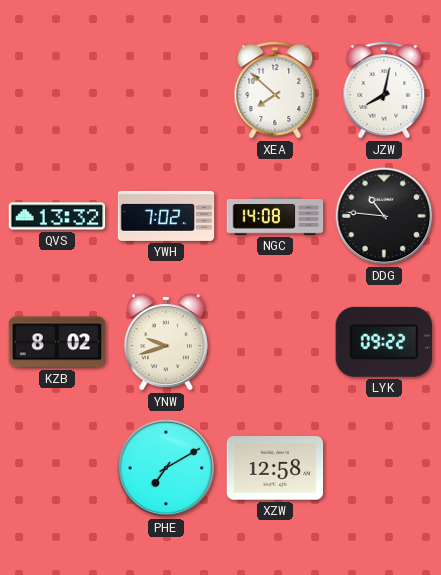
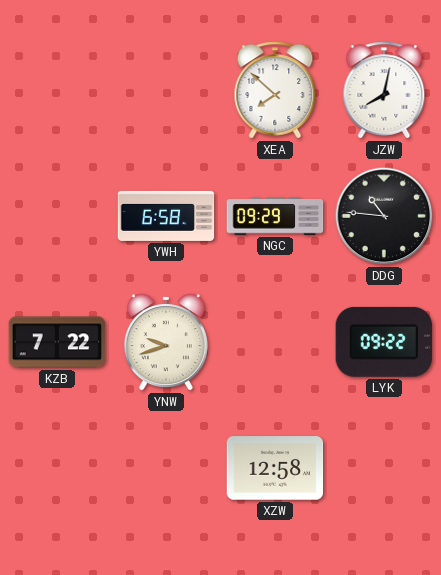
QVS: 13:32 -> none
YWH: 7:02 -> 6:58
NGC: 14:08 -> 09:29
KZB: 8:02 -> 7:22
PHE: 7:10 -> none
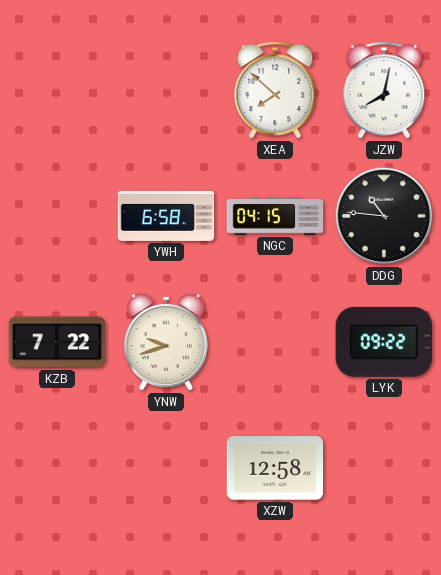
NGC: 09:29 -> 04:15
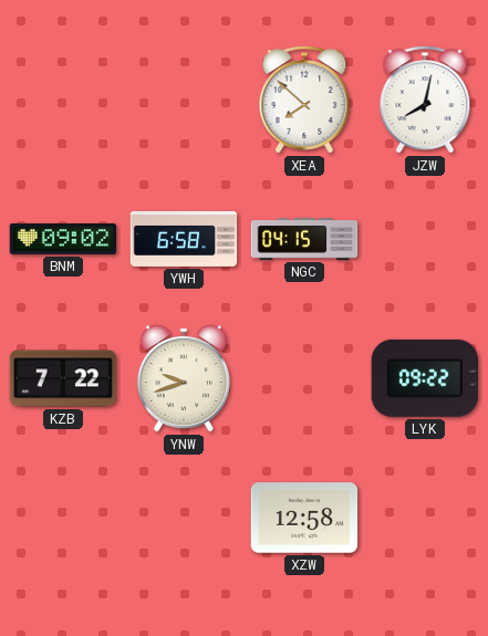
BNM: none -> 09:02
DDG: 10:46 -> none
